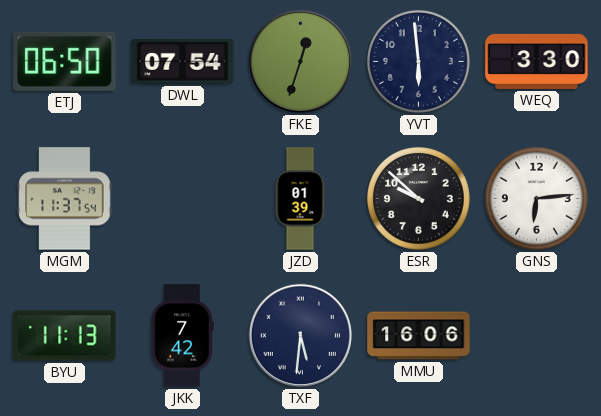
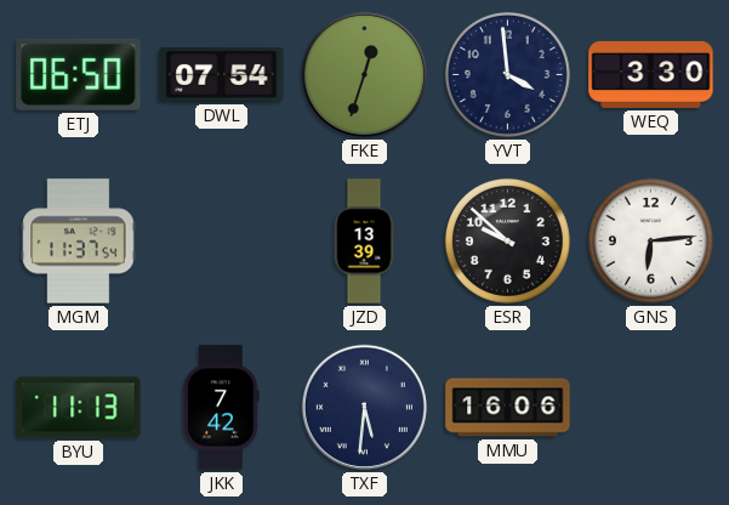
YVT: 5:59 -> 3:59
JZD: 01:39 -> 13:39
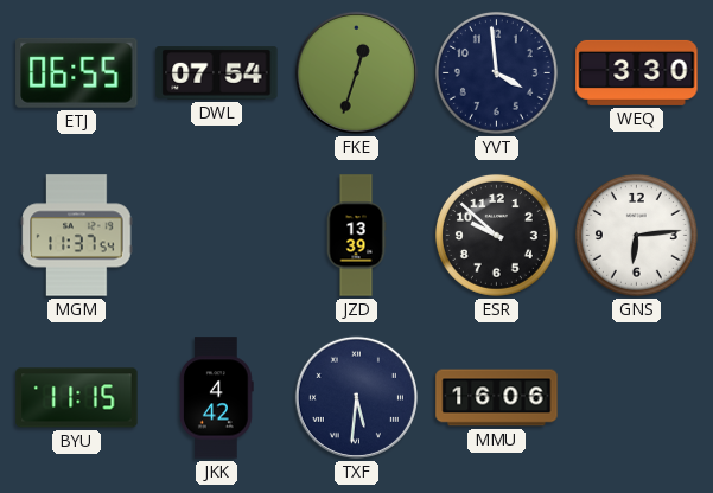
ETJ: 06:50 -> 06:55
BYU: 11:13 -> 11:15
JKK: 7:42 -> 4:42
